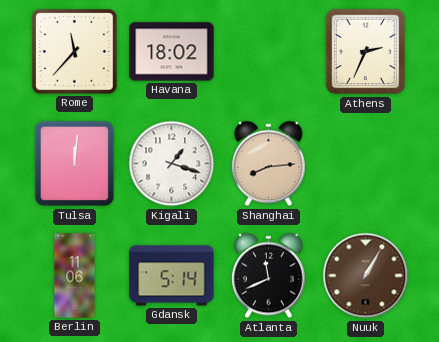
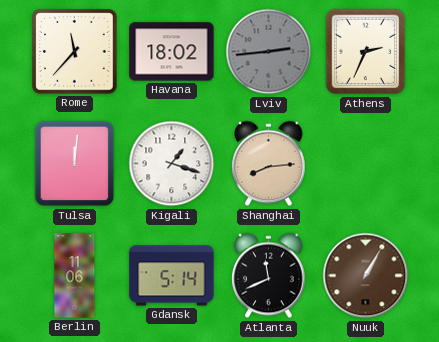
Lviv: none -> 2:44
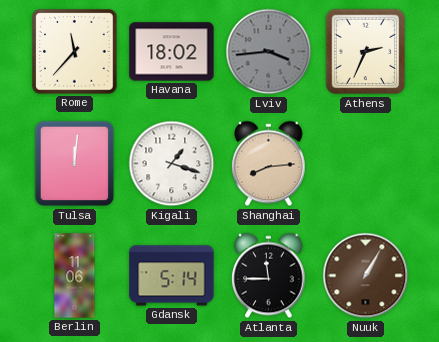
Lviv: 2:44 -> 3:44
Atlanta: 11:41 -> 11:45
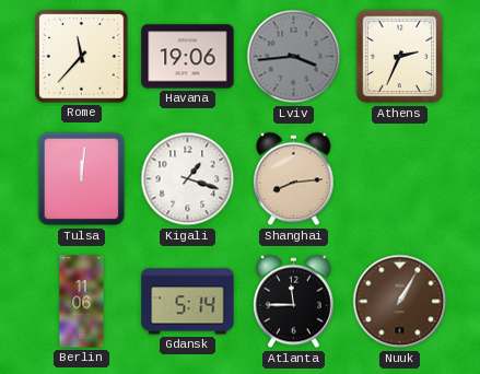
Havana: 18:02 -> 19:06
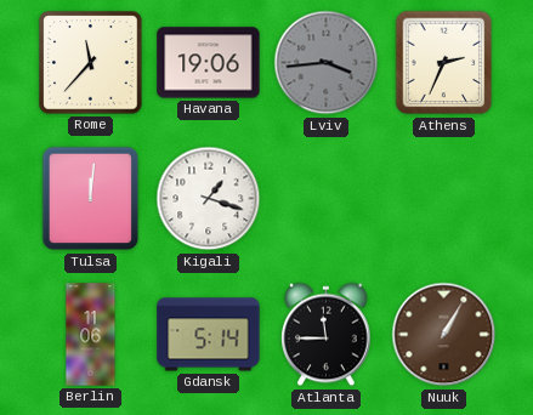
Shanghai: 8:14 -> none
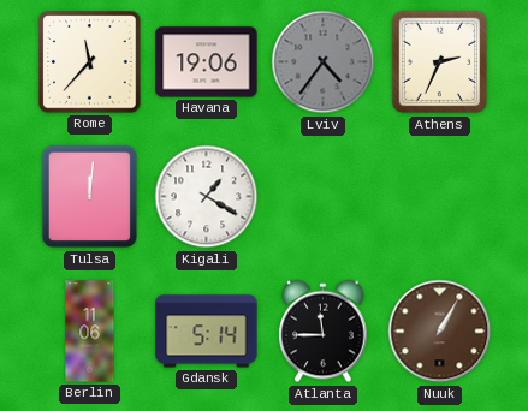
Lviv: 3:44 -> 4:36
Kigali: 1:18 -> 1:20
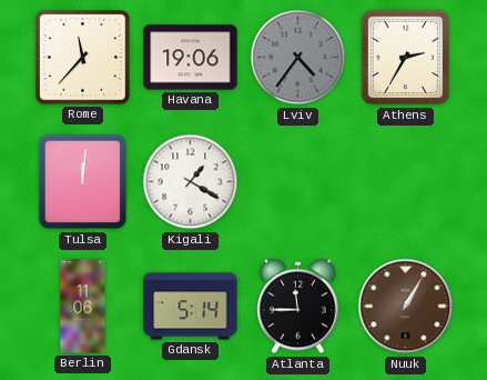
Athens: 2:34 -> 2:35
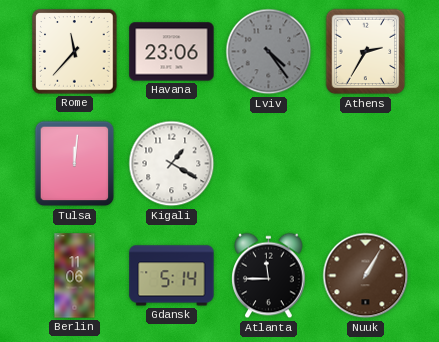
Havana: 19:06 -> 23:06
Lviv: 4:36 -> 4:24
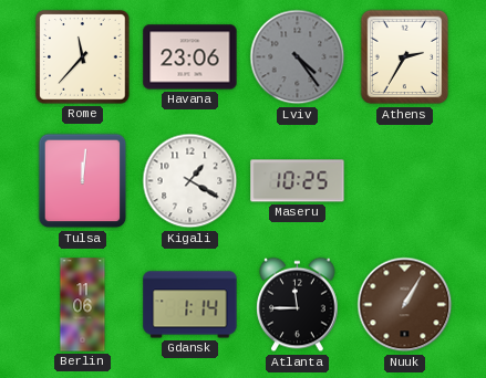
Maseru: none -> 10:25
Gdansk: 5:14 -> 1:14
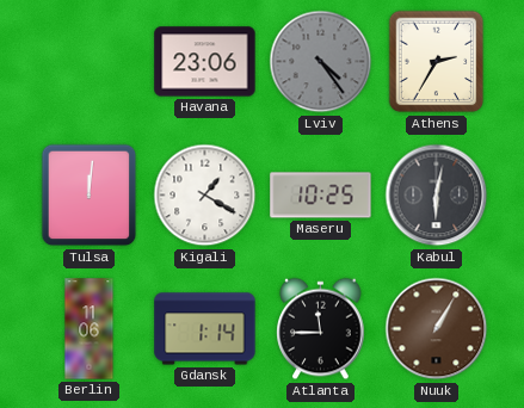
Rome: 11:37 -> none
Kabul: none -> 6:02
